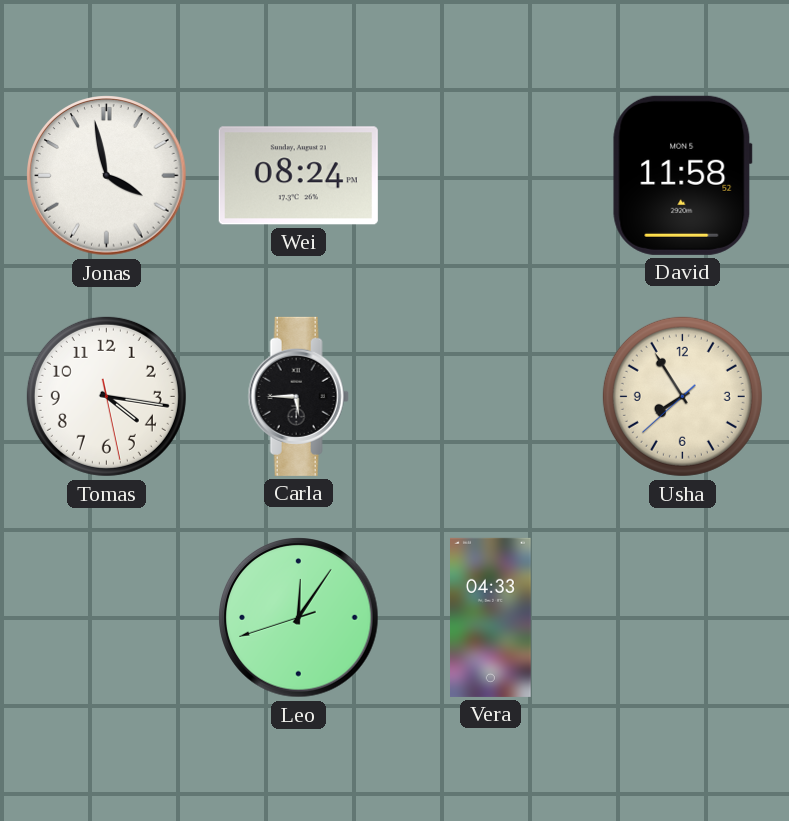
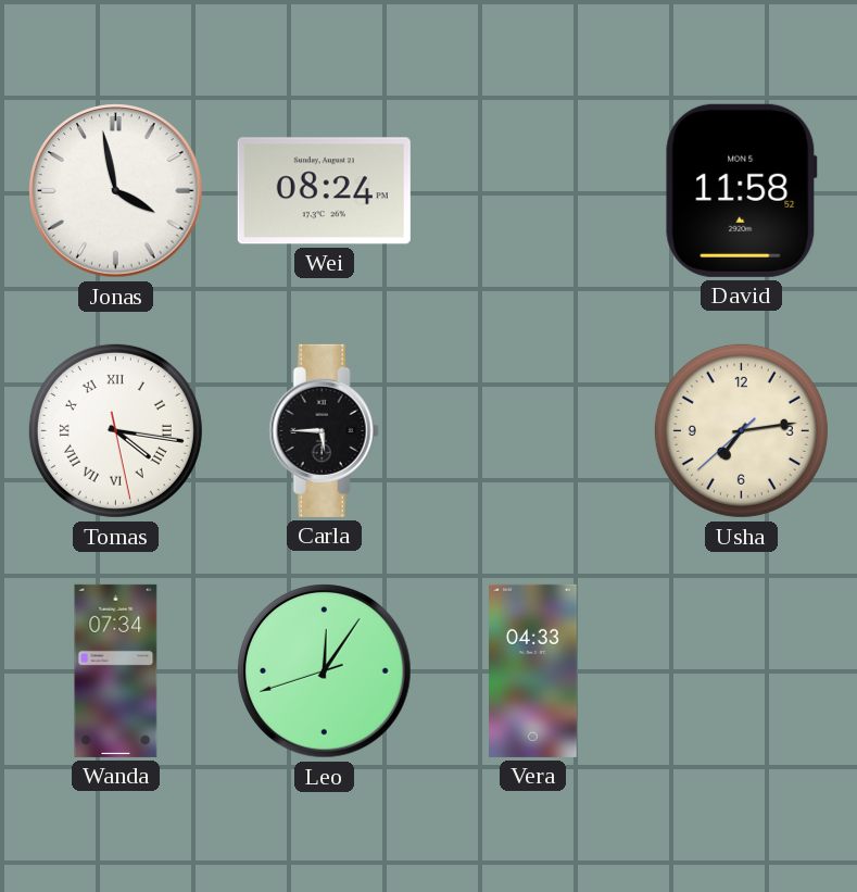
Tomas numerals: Arabic -> Roman
Usha: 7:54 -> 7:13
Wanda: none -> 07:34
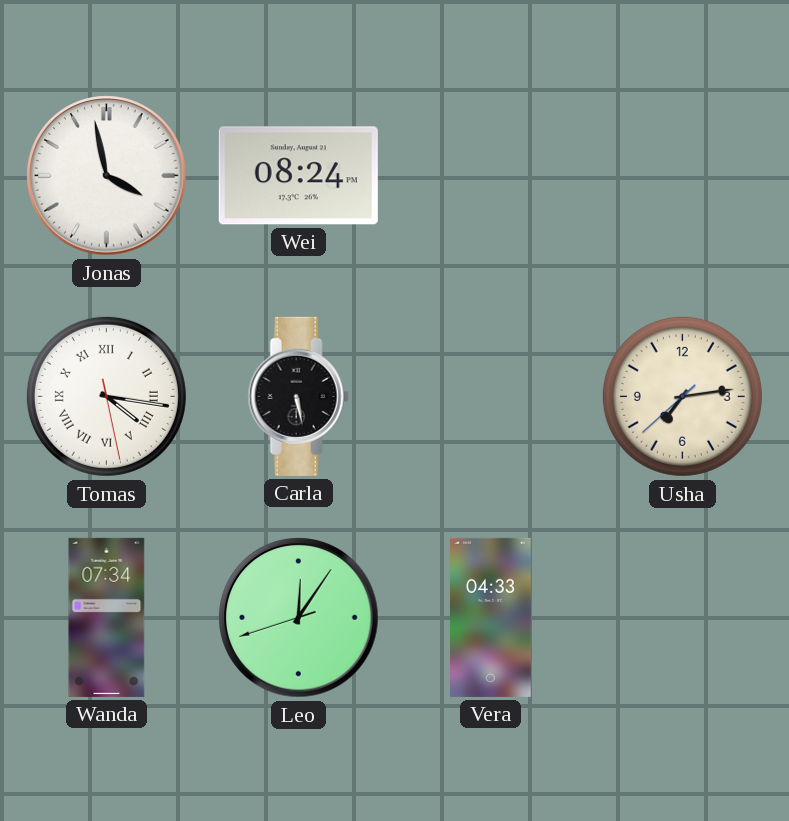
David: 11:58 -> none
Carla: 5:45 -> 5:28
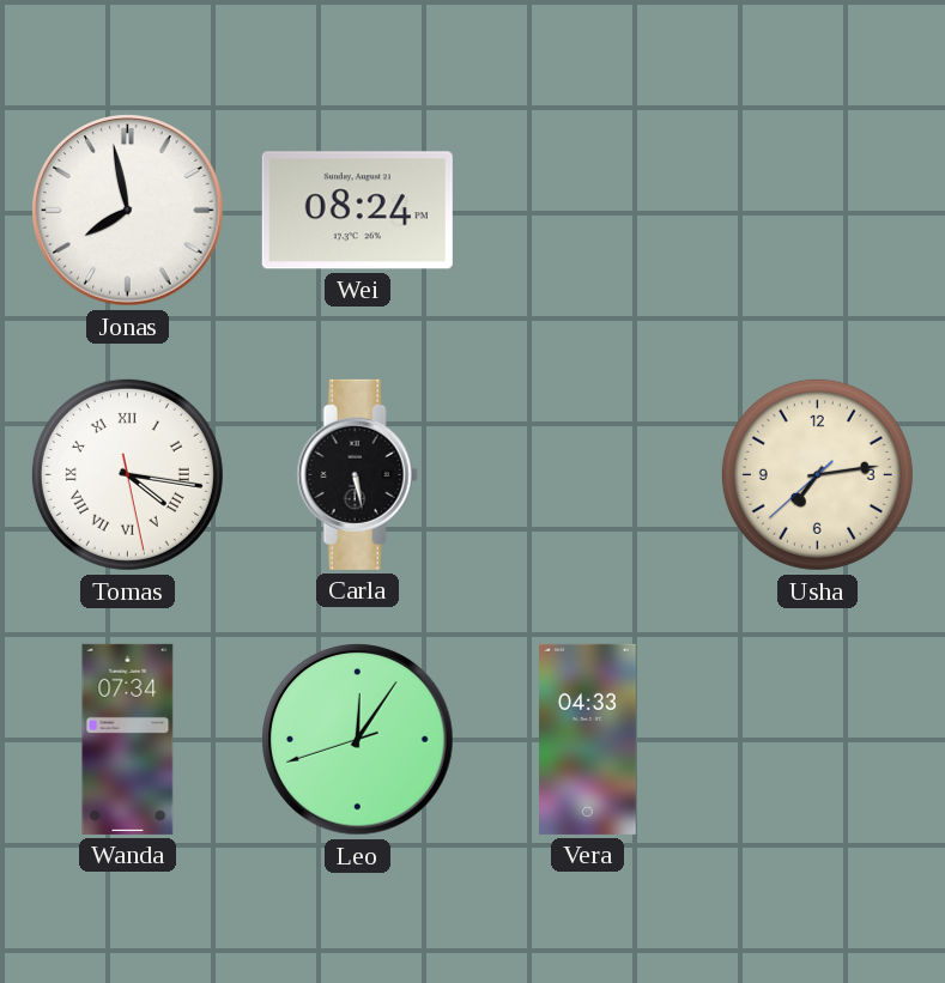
Jonas: 3:58 -> 7:58
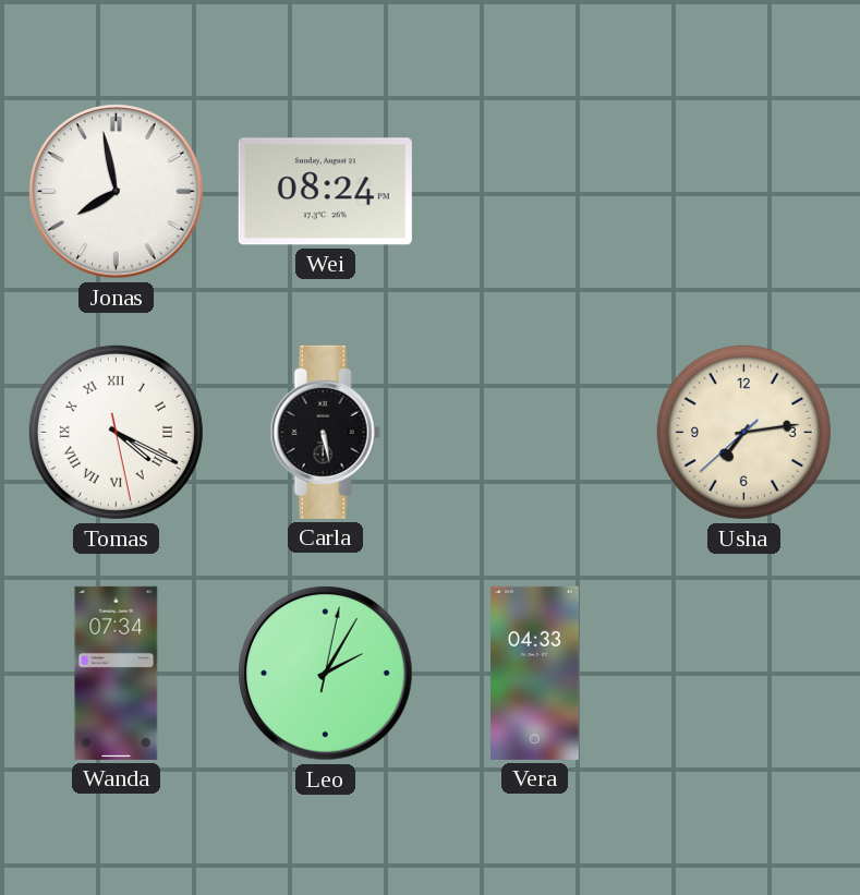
Tomas: 4:16 -> 4:19
Leo: 12:05 -> 2:05
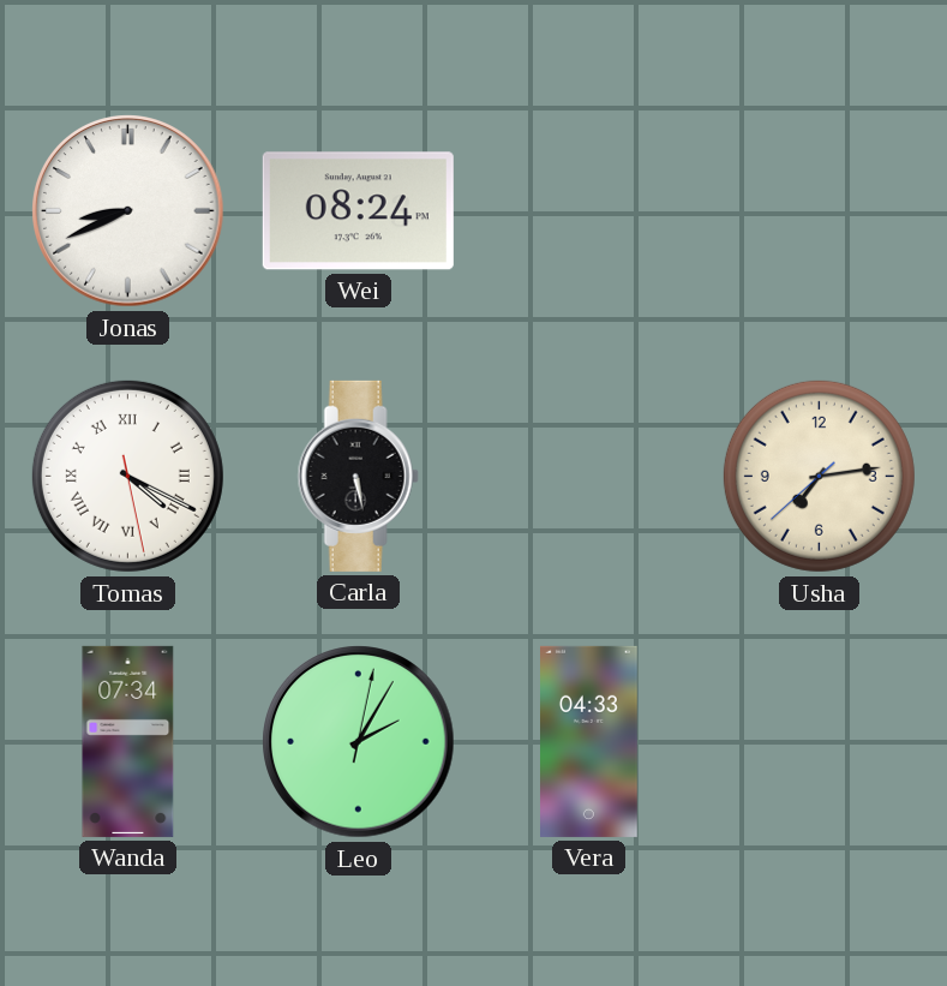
Jonas: 7:58 -> 8:41
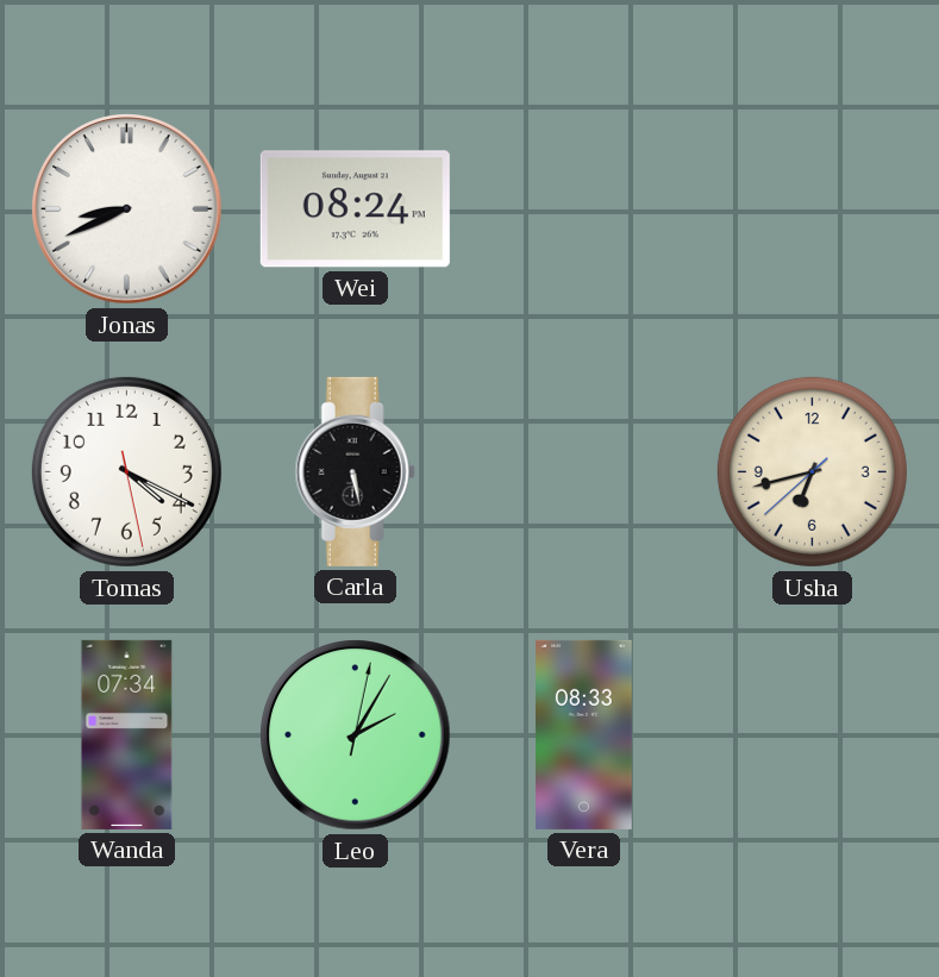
Tomas numerals: Roman -> Arabic
Usha: 7:13 -> 6:42
Vera: 04:33 -> 08:33
